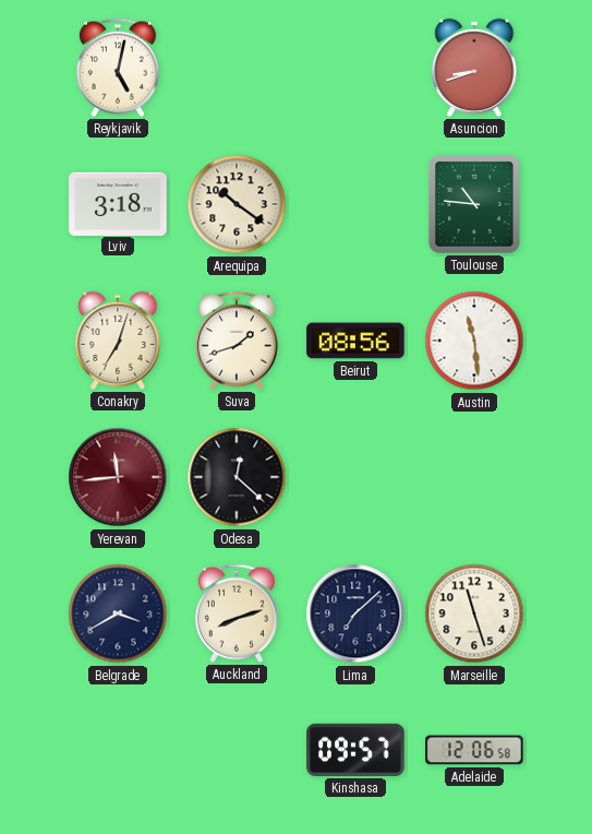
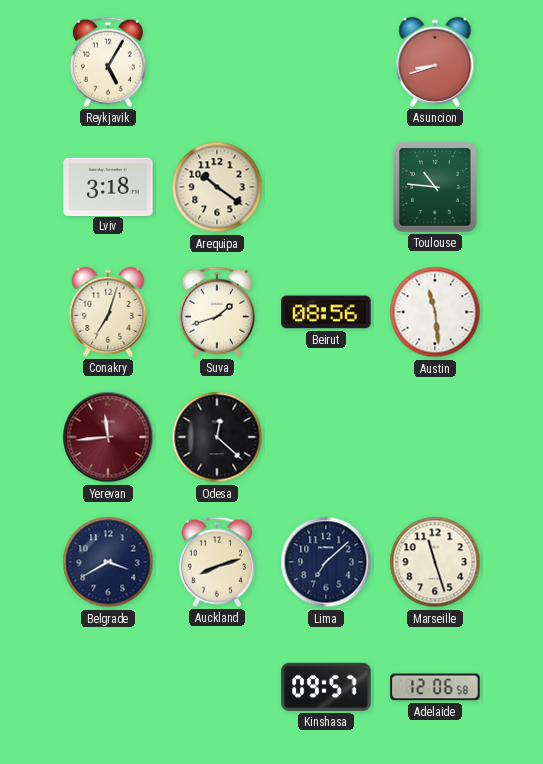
Reykjavik: 5:02 -> 5:05
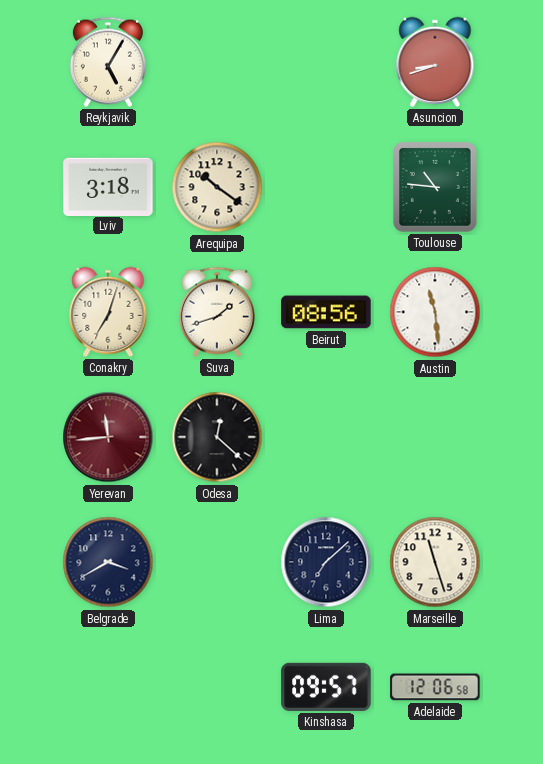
Auckland: 8:12 -> none
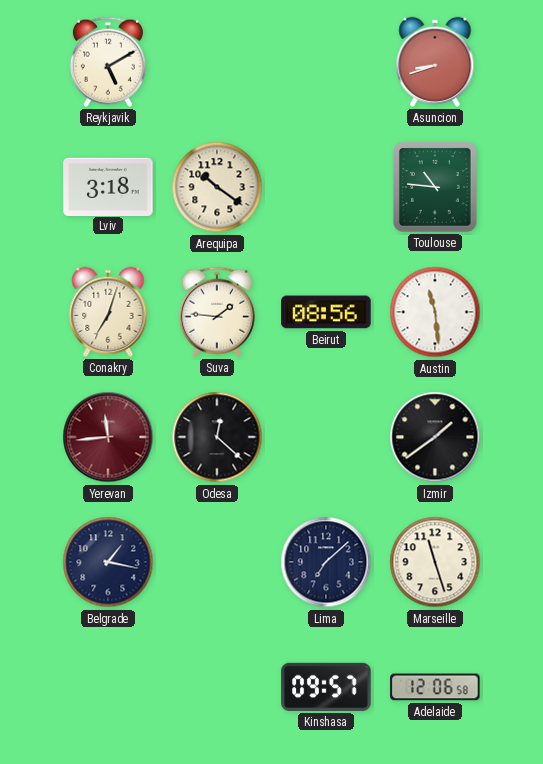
Reykjavik: 5:05 -> 5:10
Suva: 1:42 -> 1:46
Izmir: none -> 1:39
Belgrade: 3:40 -> 1:17
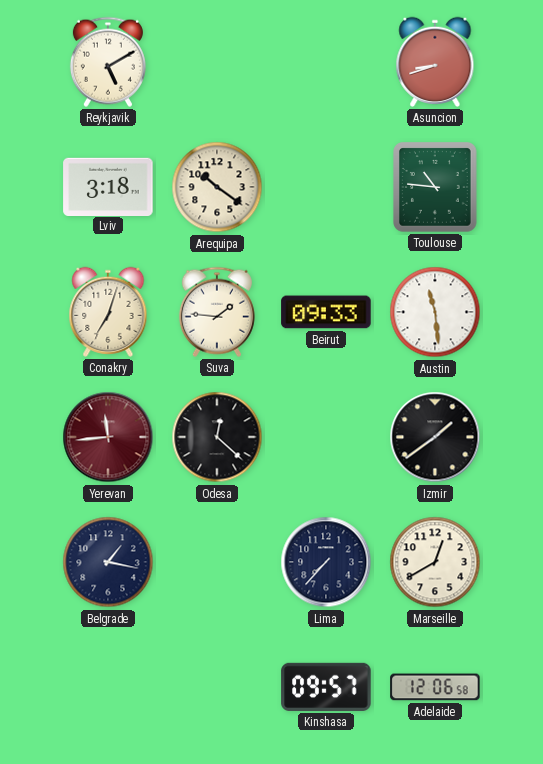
Beirut: 08:56 -> 09:33
Lima: 7:08 -> 7:37
Marseille: 11:27 -> 12:40
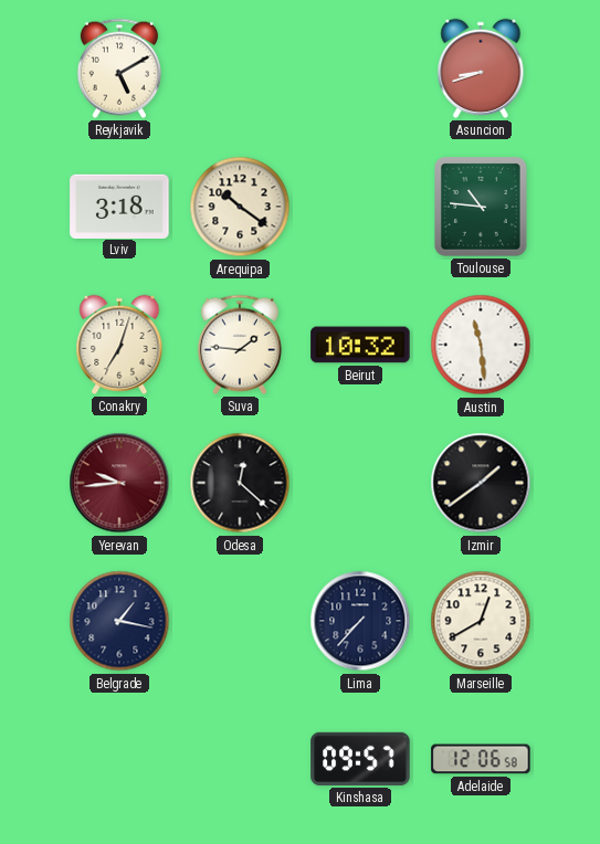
Beirut: 09:33 -> 10:32
Yerevan: 11:44 -> 9:44
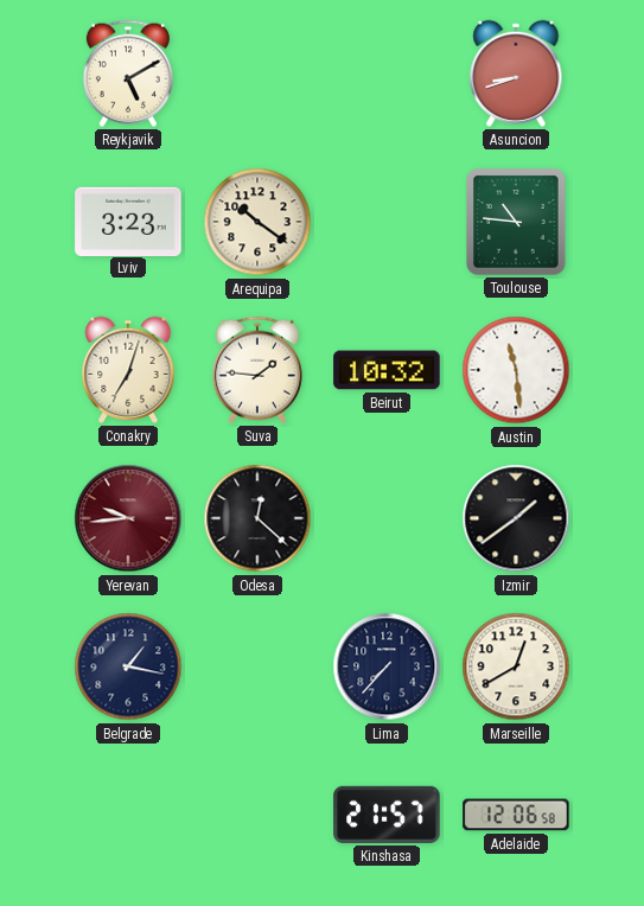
Lviv: 3:18 -> 3:23
Kinshasa: 09:57 -> 21:57
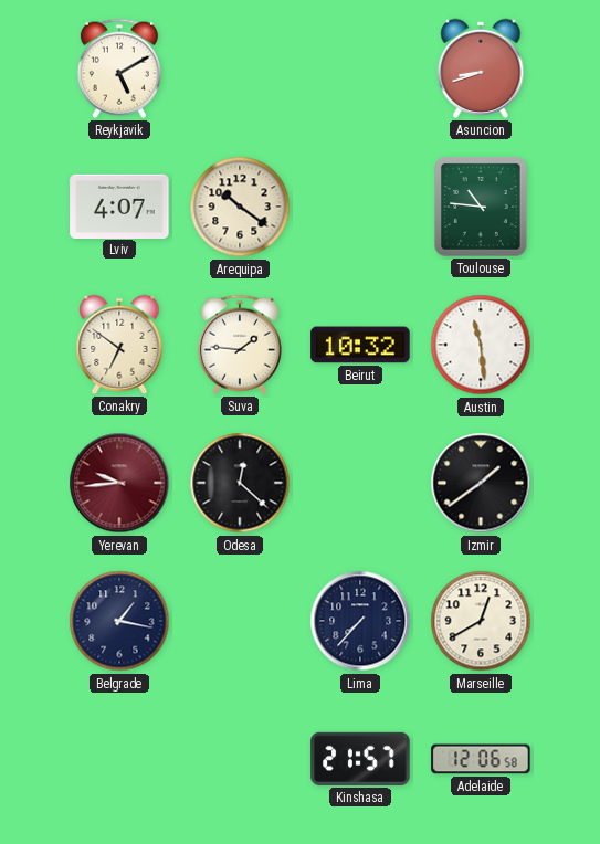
Lviv: 3:23 -> 4:07
Conakry: 7:03 -> 6:51
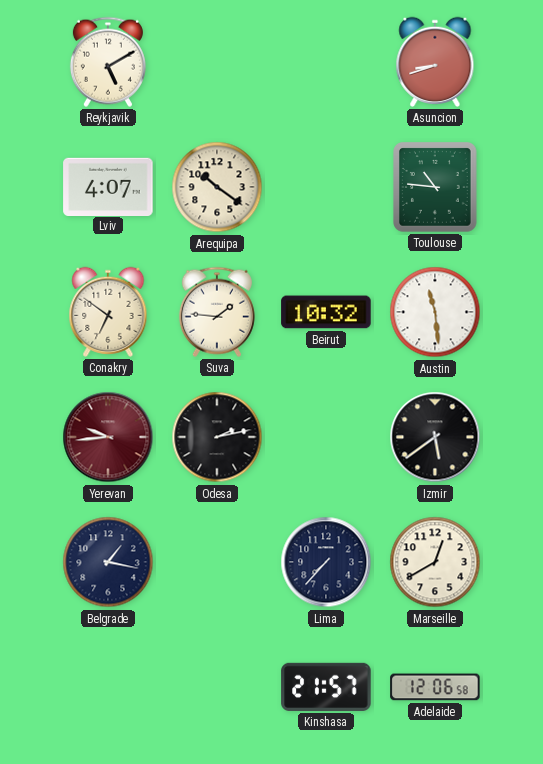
Odesa: 12:22 -> 2:13
Izmir: 1:39 -> 5:39
